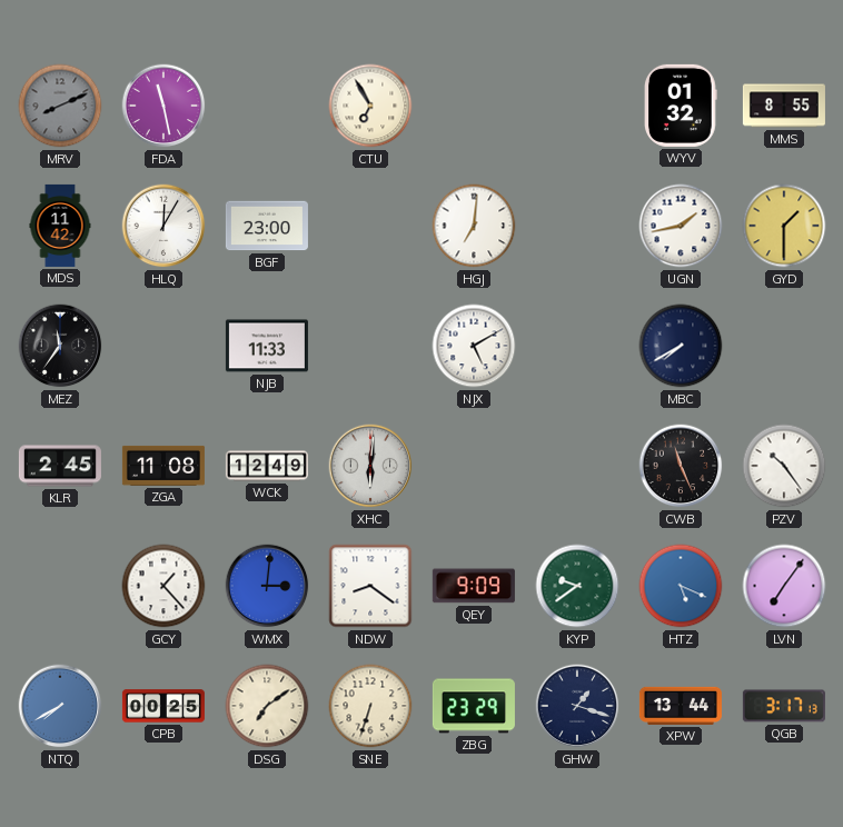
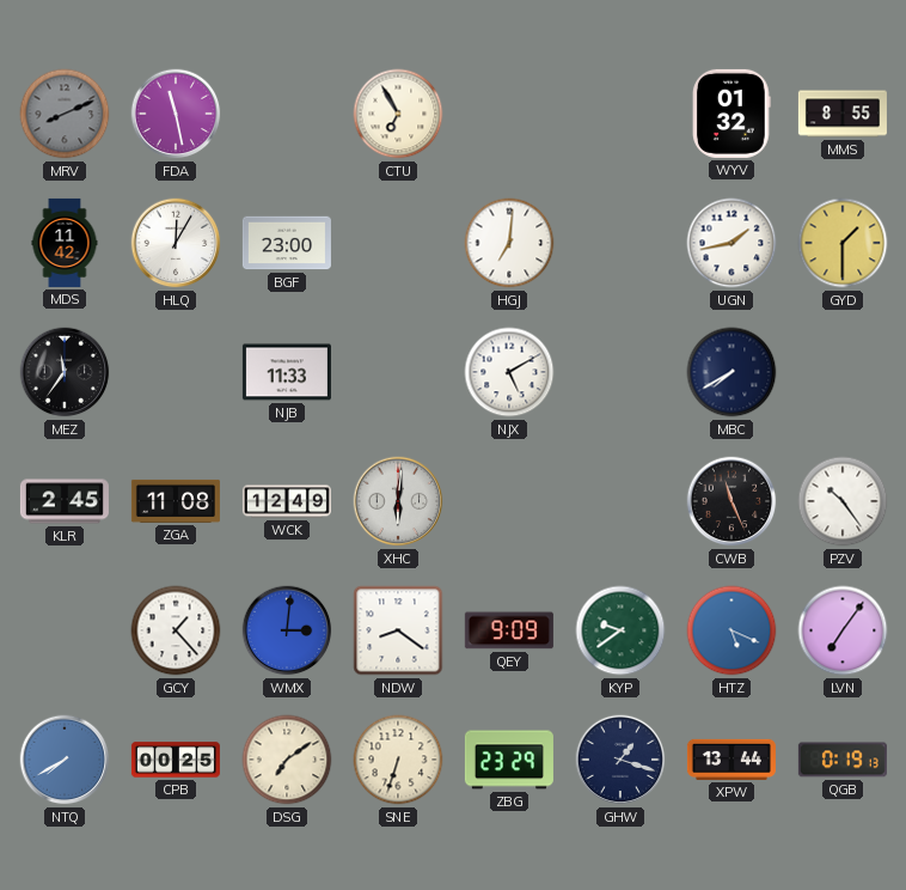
QGB: 3:17 -> 0:19
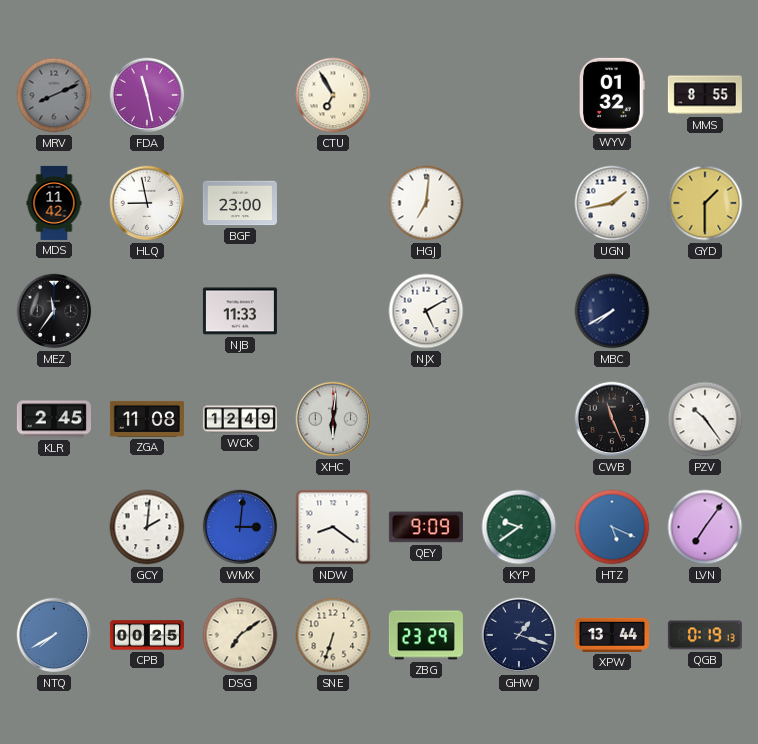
HLQ: 12:05 -> 8:58
GCY: 1:23 -> 2:01
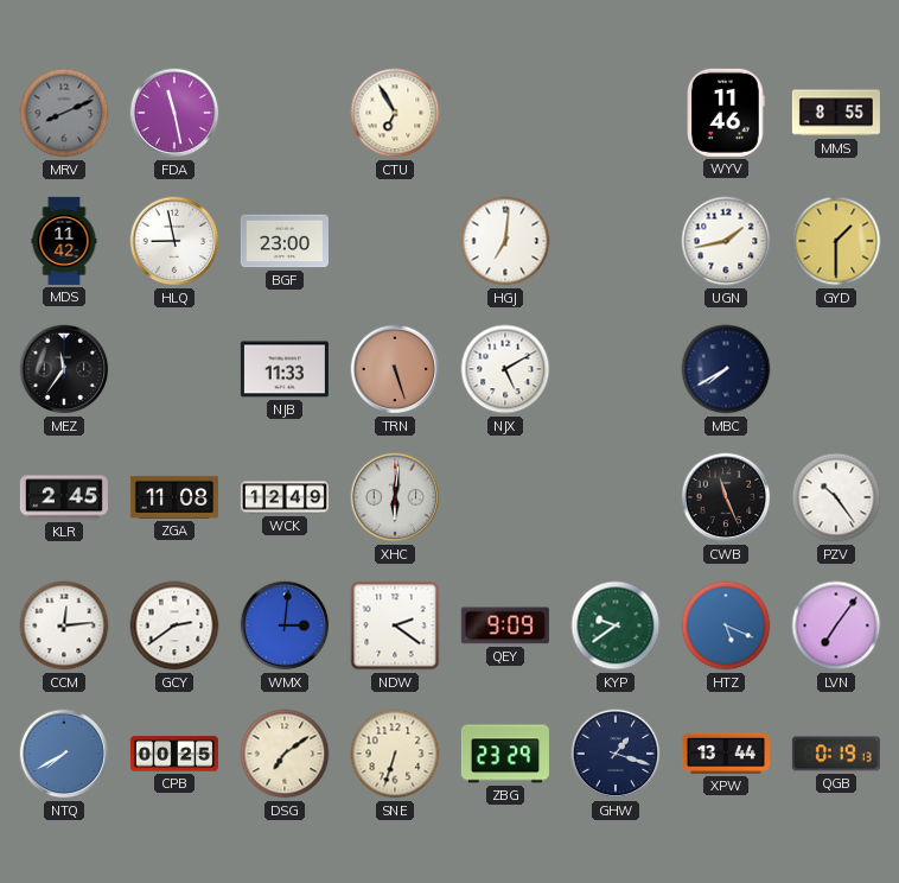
WYV: 01:32 -> 11:46
TRN: none -> 5:27
CCM: none -> 12:14
GCY: 2:01 -> 2:39
NDW: 8:21 -> 2:21
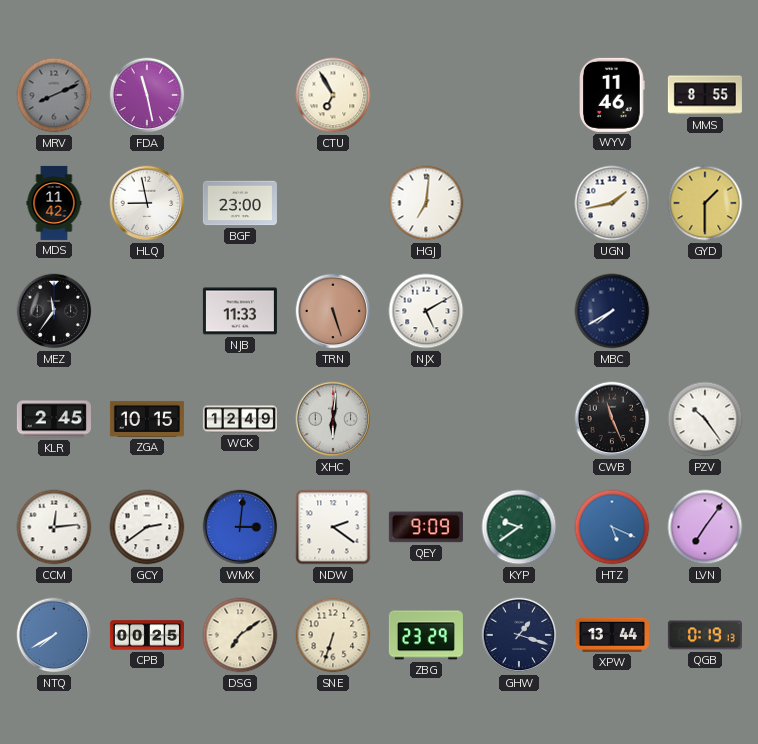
ZGA: 11:08 -> 10:15
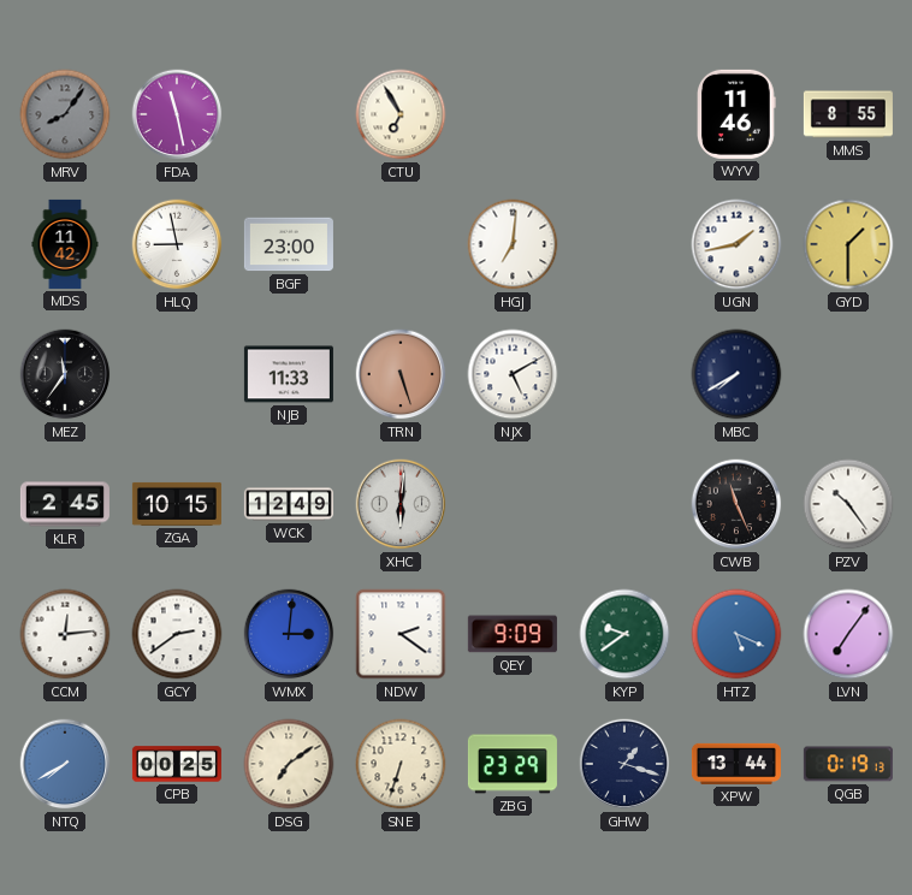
MRV: 8:11 -> 8:06
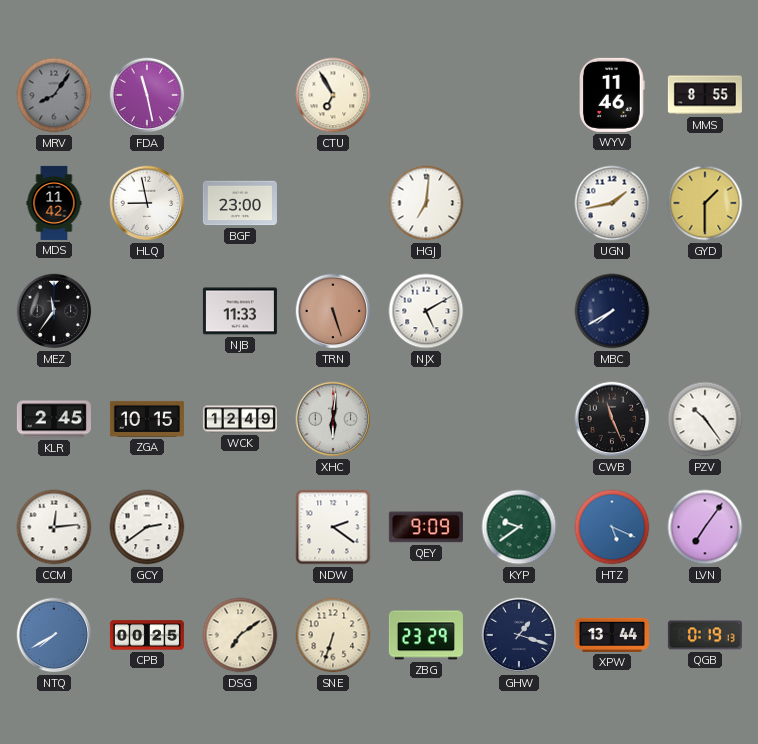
WMX: 3:01 -> none
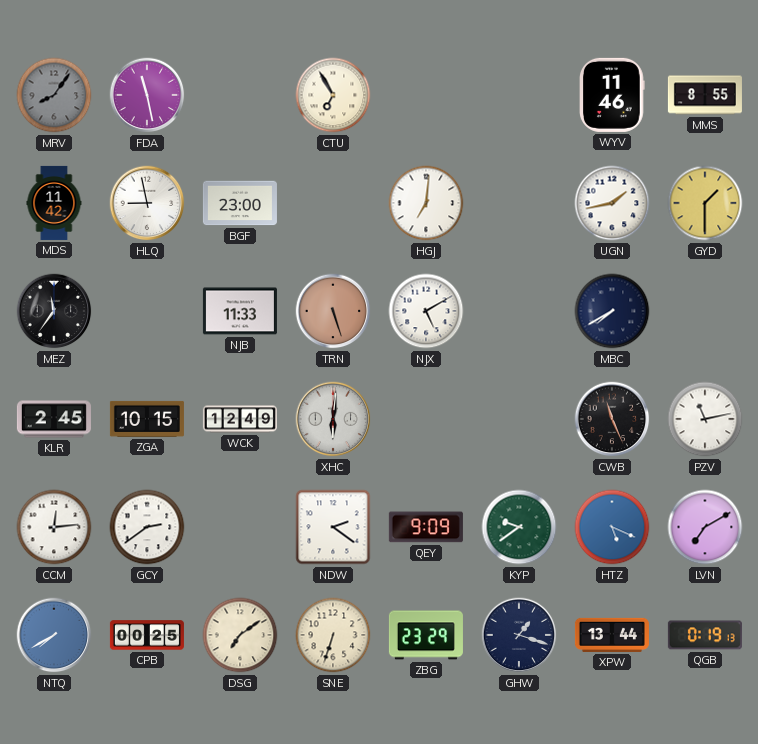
PZV: 10:24 -> 11:13
LVN: 7:06 -> 7:10
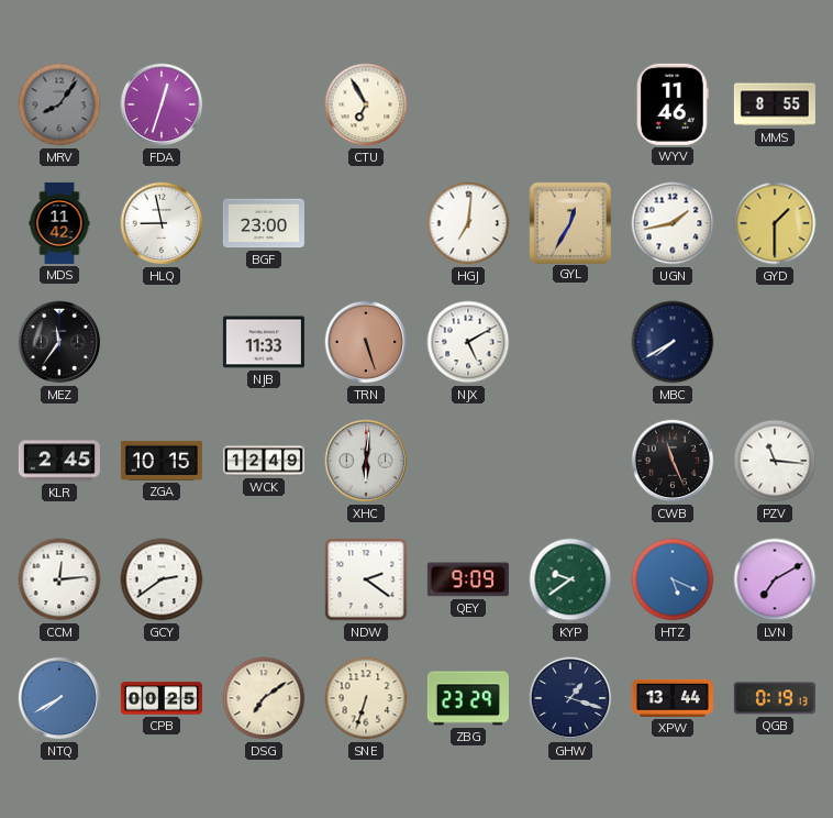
FDA: 11:28 -> 12:33
GYL: none -> 12:35
PZV: 11:13 -> 11:16
